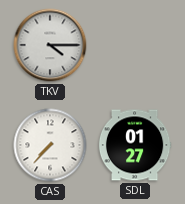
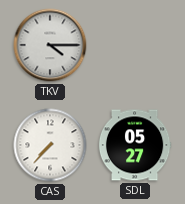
SDL: 01:27 -> 05:27
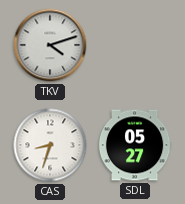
TKV: 4:15 -> 4:12
CAS: 7:37 -> 8:33
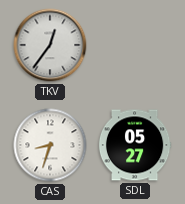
TKV: 4:12 -> 12:36
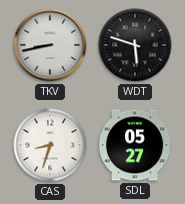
TKV: 12:36 -> 8:43
WDT: none -> 5:48
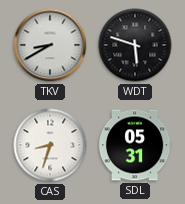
TKV: 8:43 -> 8:40
SDL: 05:27 -> 05:31
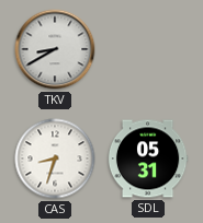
WDT: 5:48 -> none
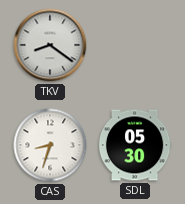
TKV: 8:40 -> 8:21
SDL: 05:31 -> 05:30
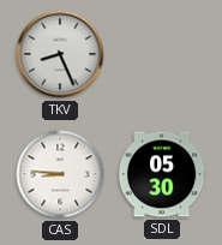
TKV: 8:21 -> 8:26
CAS: 8:33 -> 8:46
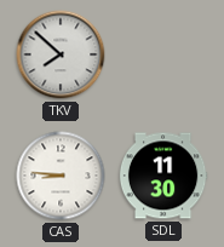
TKV: 8:26 -> 7:52
SDL: 05:30 -> 11:30
